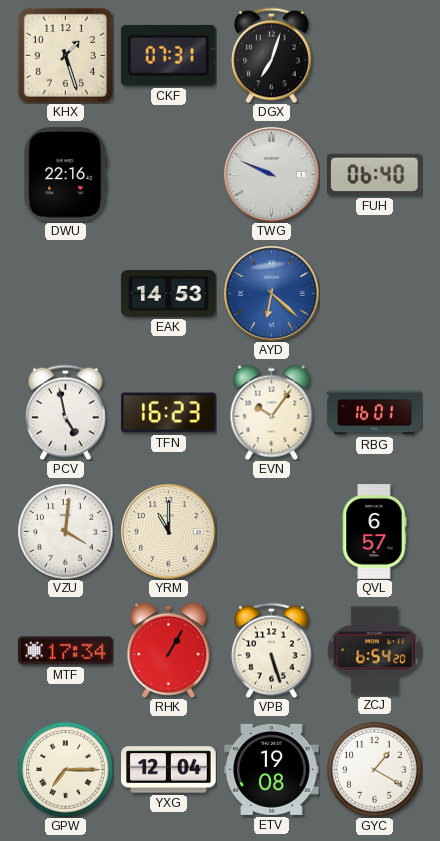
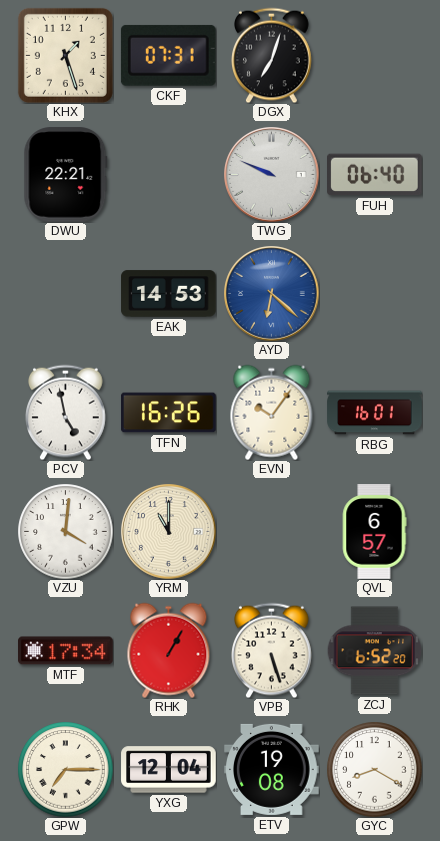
DWU: 22:16 -> 22:21
TFN: 16:23 -> 16:26
ZCJ: 6:54 -> 6:52
GYC: 1:20 -> 8:20
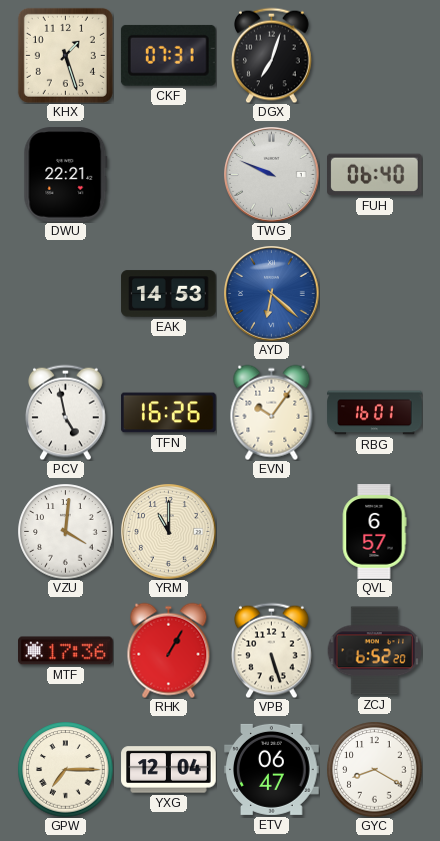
MTF: 17:34 -> 17:36
ETV: 19:08 -> 06:47
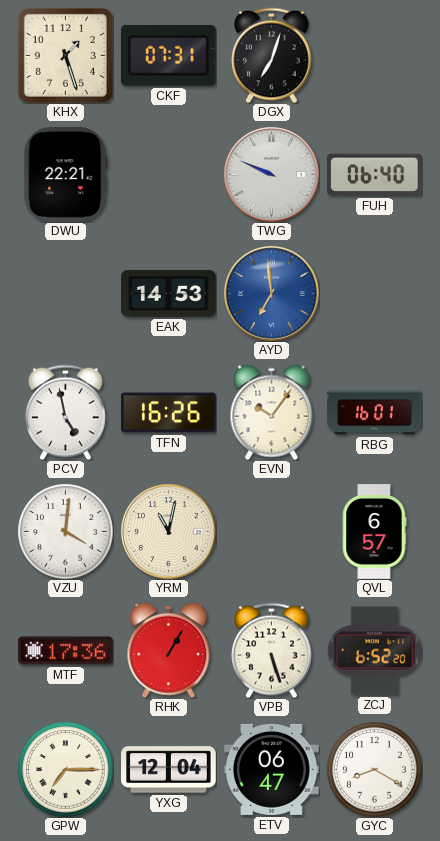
AYD: 6:22 -> 6:59
YRM: 11:00 -> 11:02
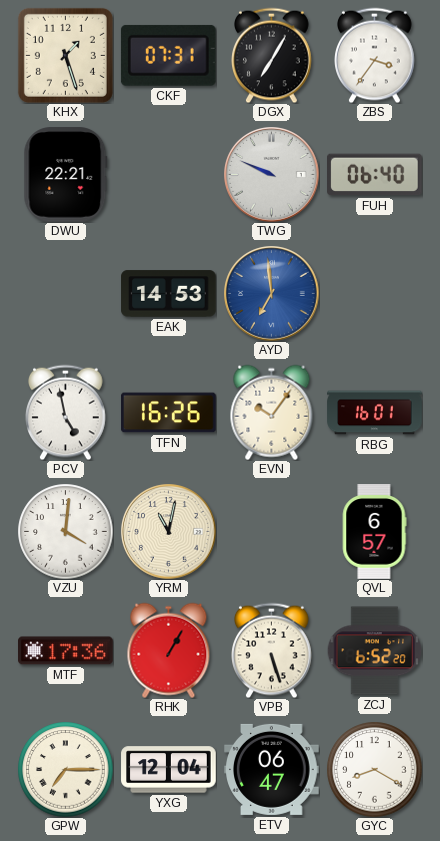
DGX: 7:03 -> 7:05
ZBS: none -> 3:36
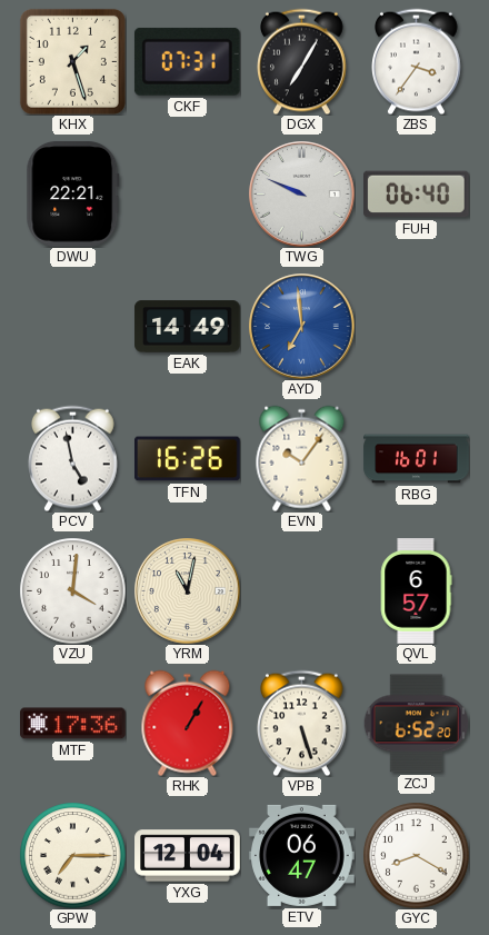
EAK: 14:53 -> 14:49
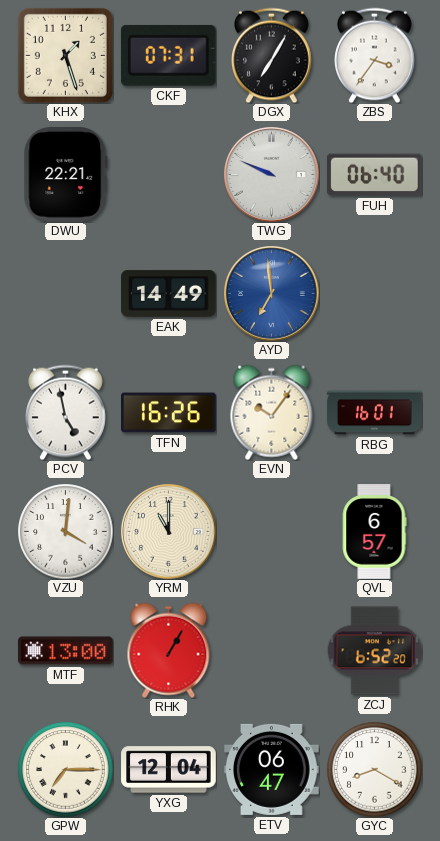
YRM: 11:02 -> 11:00
MTF: 17:36 -> 13:00
VPB: 5:27 -> none
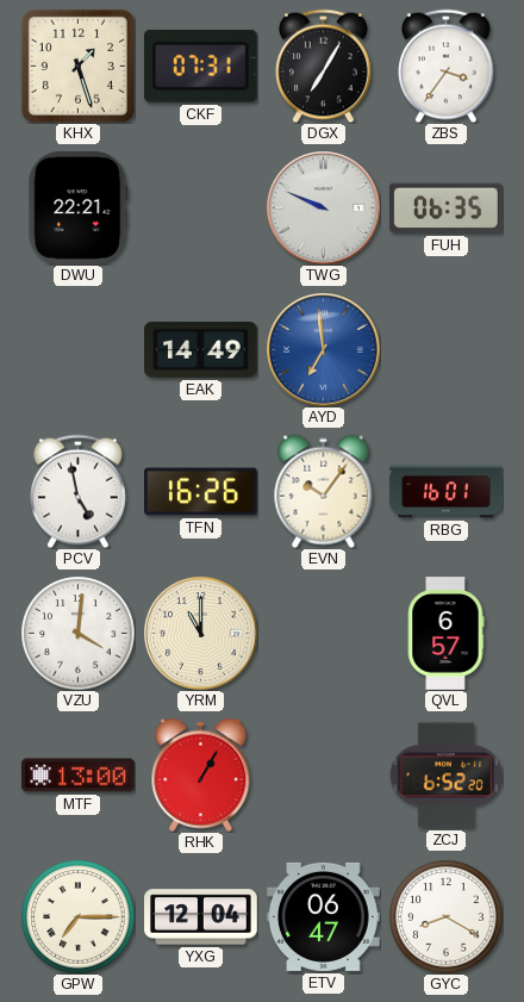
FUH: 06:40 -> 06:35
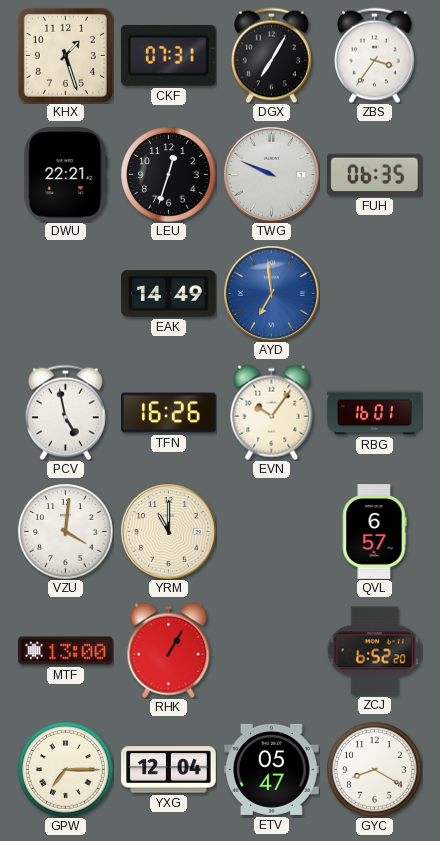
LEU: none -> 12:33
ETV: 06:47 -> 05:47
